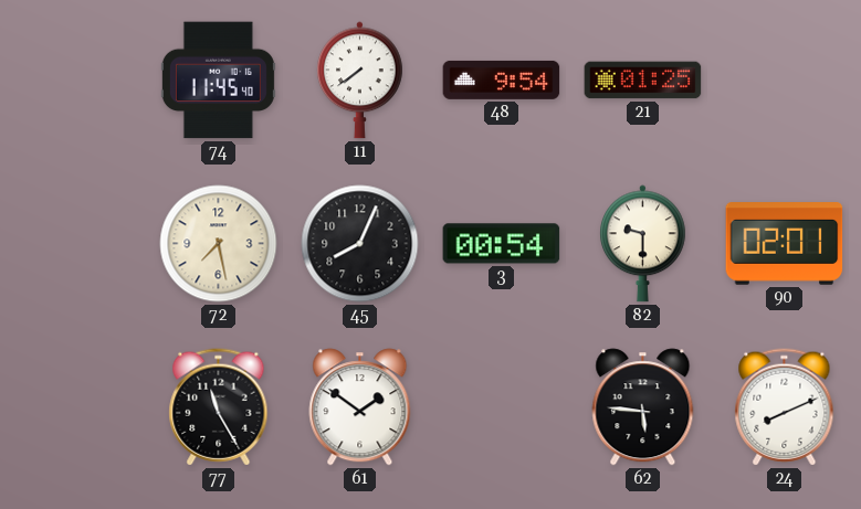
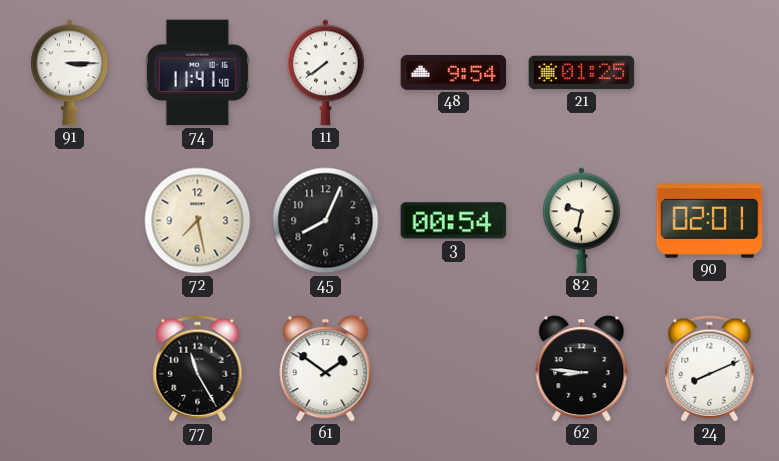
91: none -> 3:15
74: 11:45 -> 11:41
82: 9:30 -> 9:32
62: 5:46 -> 8:46
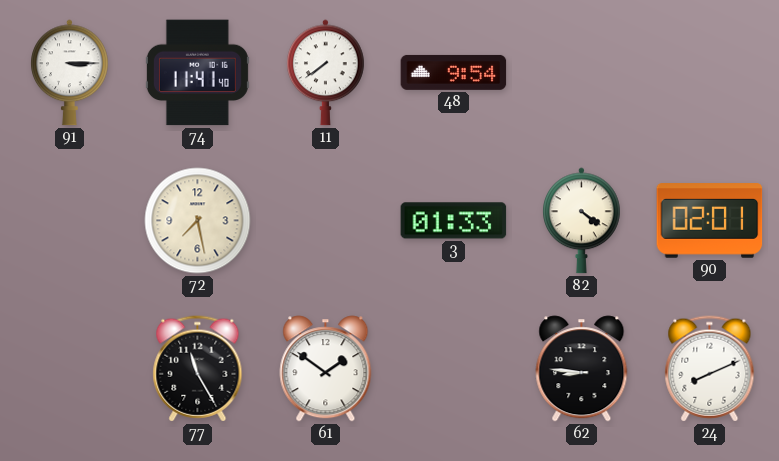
21: 01:25 -> none
45: 8:04 -> none
3: 00:54 -> 01:33
82: 9:32 -> 4:21
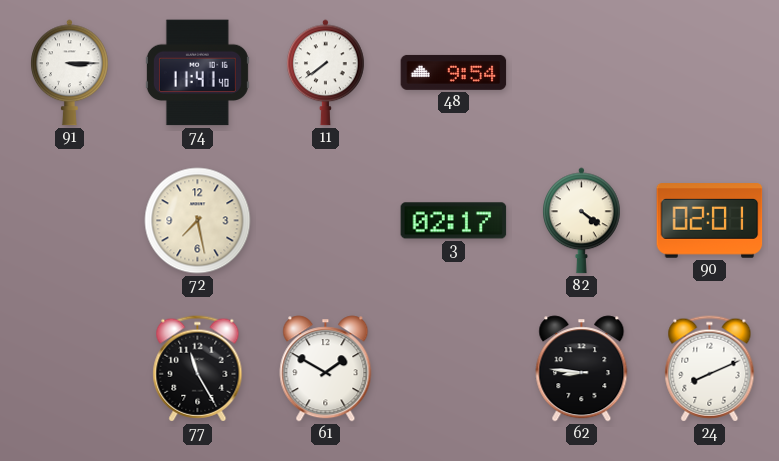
3: 01:33 -> 02:17
61: 1:51 -> 1:50
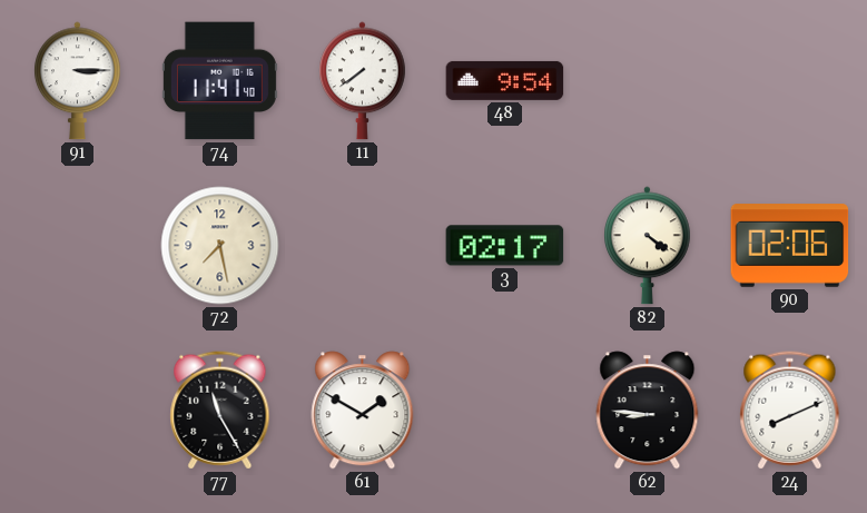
90: 02:01 -> 02:06
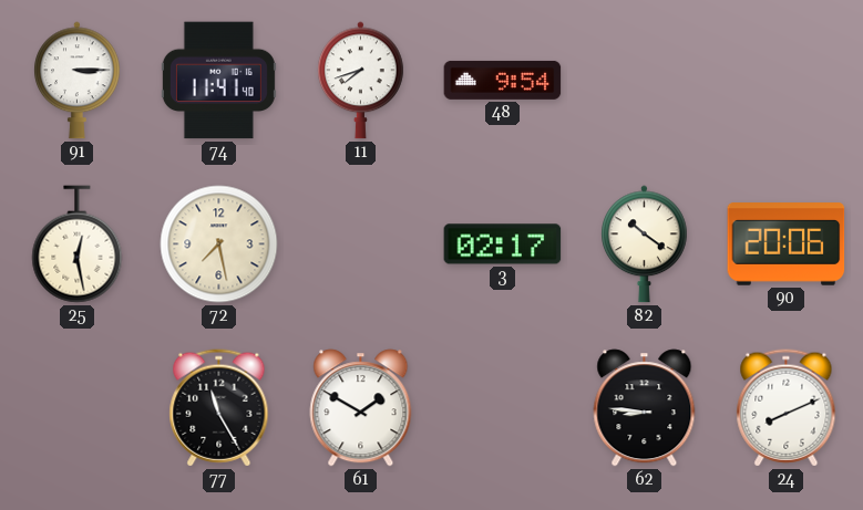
11: 7:39 -> 7:42
25: none -> 12:28
82: 4:21 -> 10:21
90: 02:06 -> 20:06
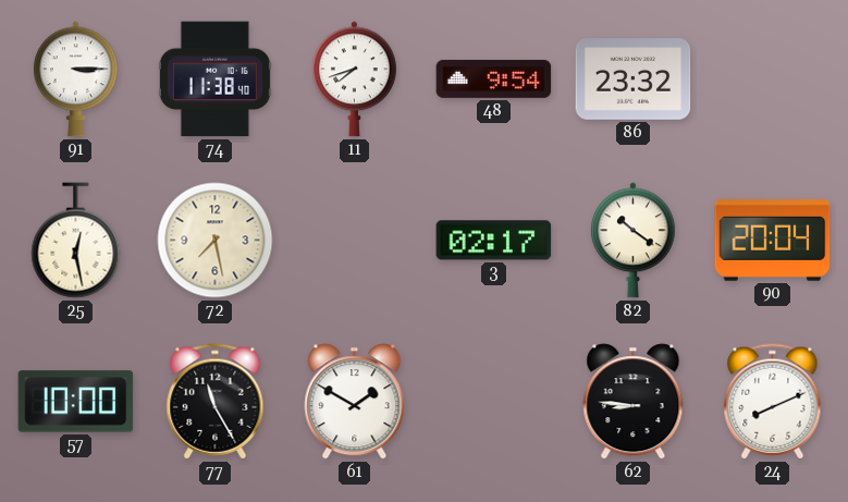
74: 11:41 -> 11:38
86: none -> 23:32
90: 20:06 -> 20:04
57: none -> 10:00
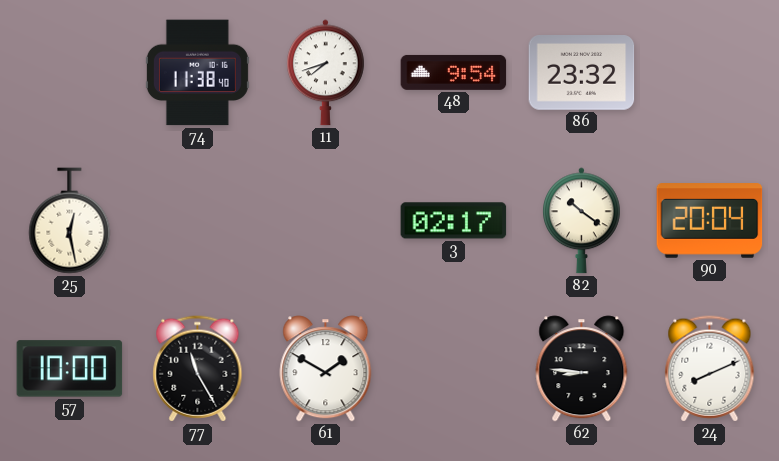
91: 3:15 -> none
72: 7:28 -> none
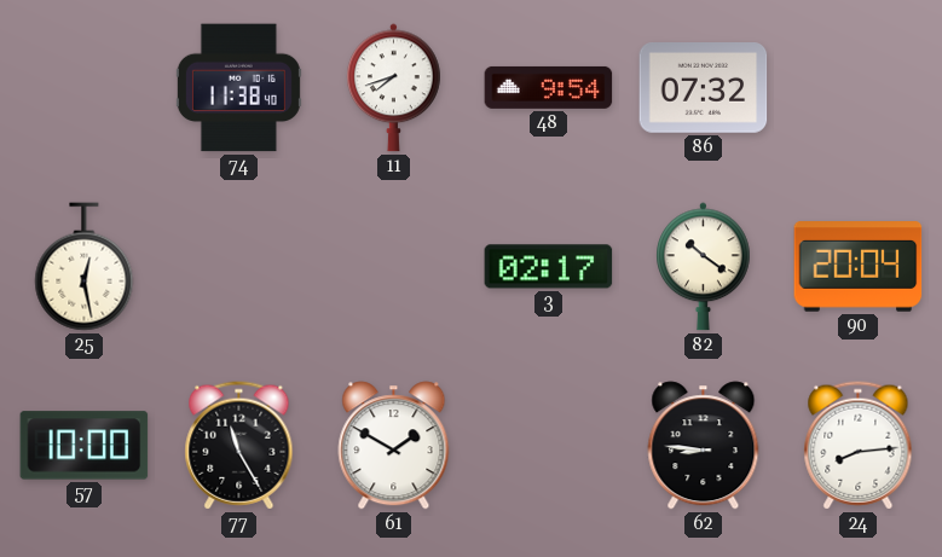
86: 23:32 -> 07:32
24: 8:11 -> 8:14
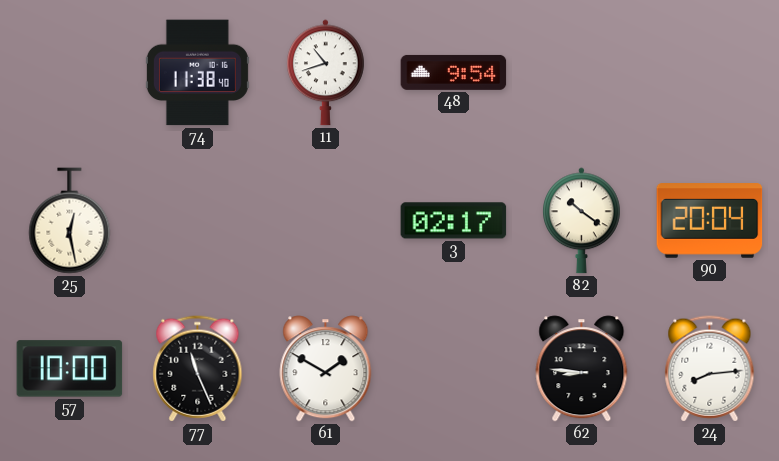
11: 7:42 -> 10:42
86: 07:32 -> none
77: 11:25 -> 11:26
